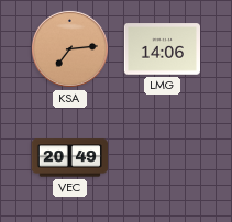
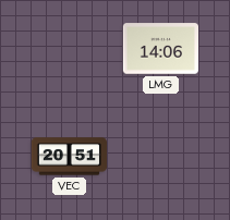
KSA: 7:14 -> none
VEC: 20:49 -> 20:51
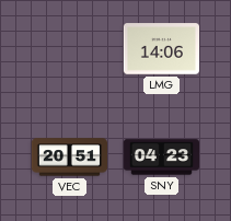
SNY: none -> 04:23
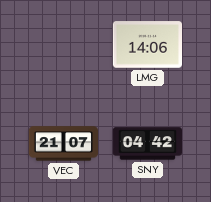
VEC: 20:51 -> 21:07
SNY: 04:23 -> 04:42
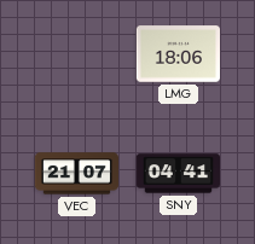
LMG: 14:06 -> 18:06
SNY: 04:42 -> 04:41
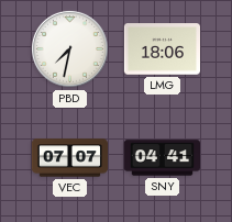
PBD: none -> 7:32
VEC: 21:07 -> 07:07
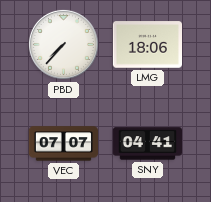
PBD: 7:32 -> 7:37
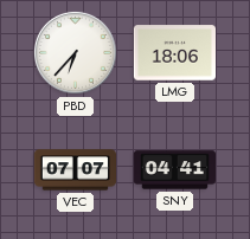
PBD: 7:37 -> 6:37
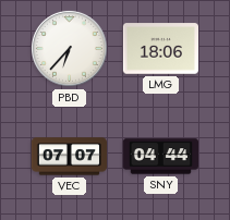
SNY: 04:41 -> 04:44
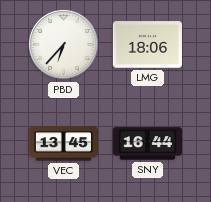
VEC: 07:07 -> 13:45
SNY: 04:44 -> 16:44
